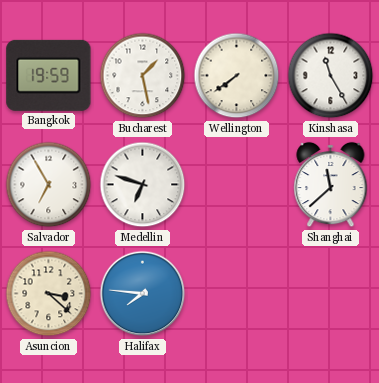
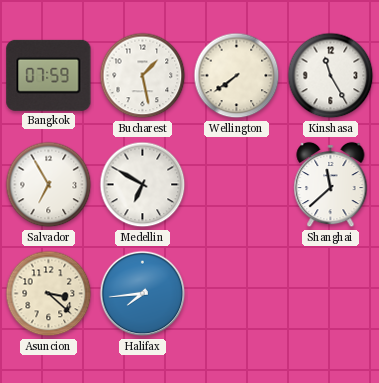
Bangkok: 19:59 -> 07:59
Medellin: 6:48 -> 6:50
Halifax: 7:46 -> 7:44
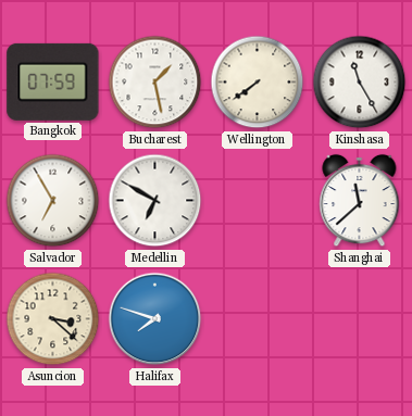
Halifax: 7:44 -> 7:48
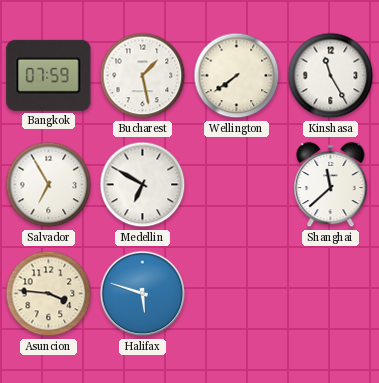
Asuncion: 3:22 -> 3:46
Halifax: 7:48 -> 5:48
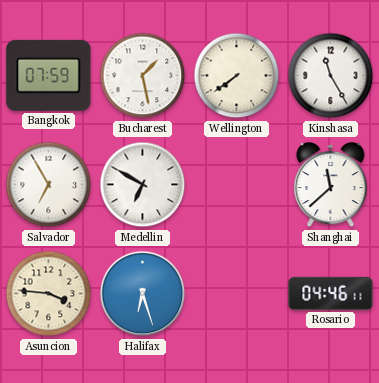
Halifax: 5:48 -> 6:27
Rosario: none -> 04:46
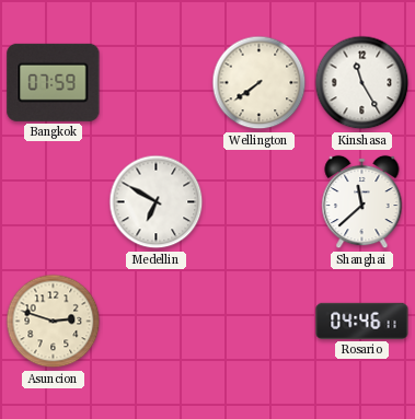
Bucharest: 1:28 -> none
Salvador: 6:55 -> none
Asuncion: 3:46 -> 2:48
Halifax: 6:27 -> none
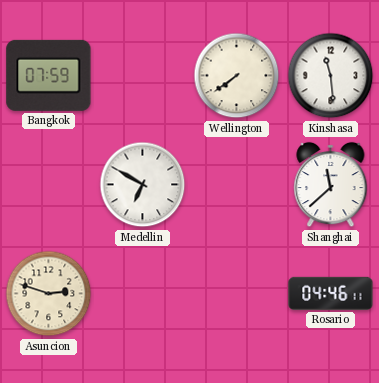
Kinshasa: 11:25 -> 11:29
